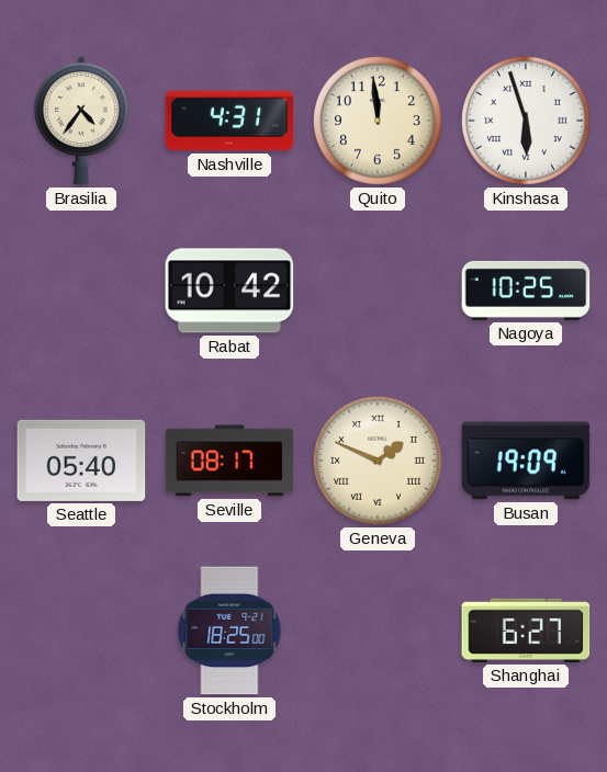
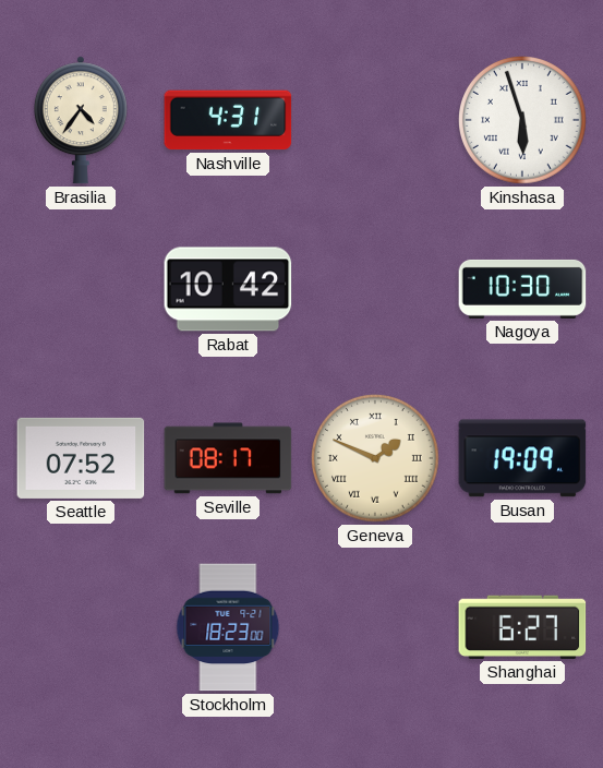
Quito: 11:59 -> none
Nagoya: 10:25 -> 10:30
Seattle: 05:40 -> 07:52
Stockholm: 18:25 -> 18:23
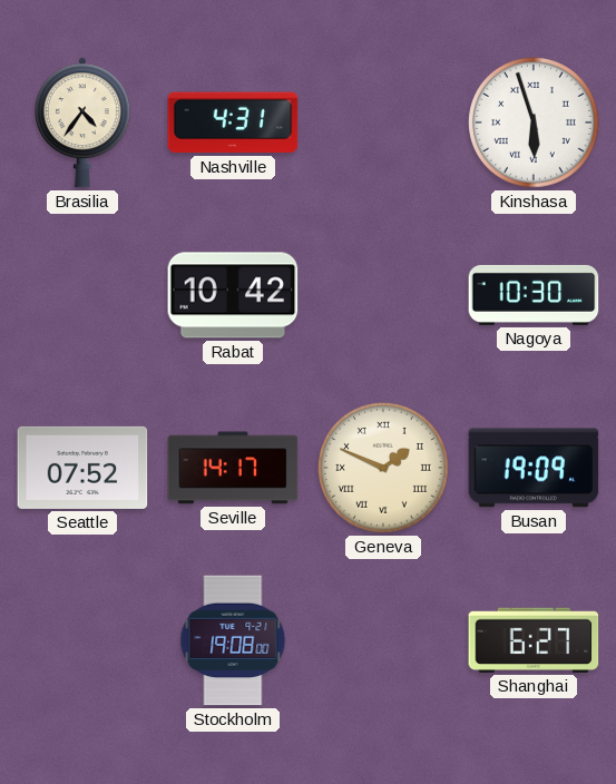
Seville: 08:17 -> 14:17
Stockholm: 18:23 -> 19:08
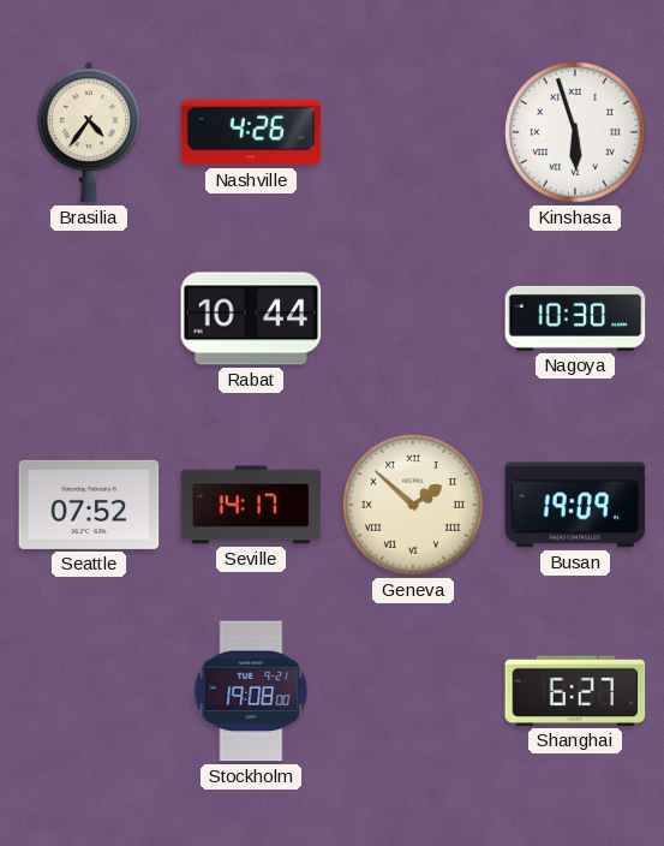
Nashville: 4:31 -> 4:26
Rabat: 10:42 -> 10:44
Geneva: 1:49 -> 1:52
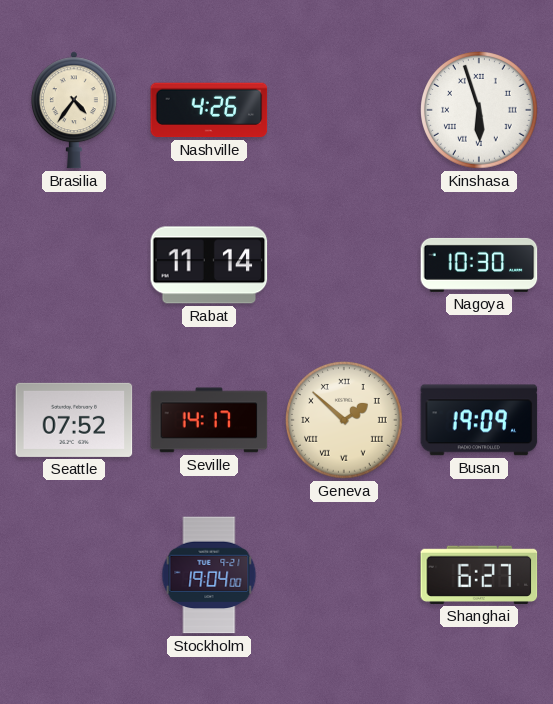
Rabat: 10:44 -> 11:14
Stockholm: 19:08 -> 19:04
